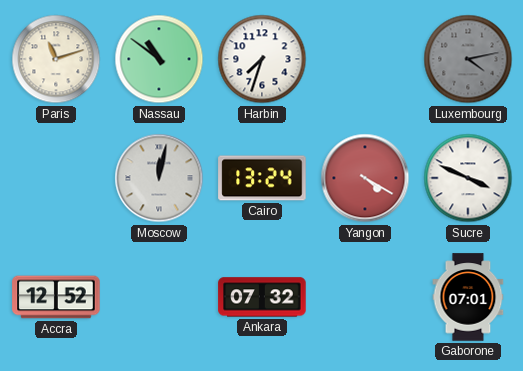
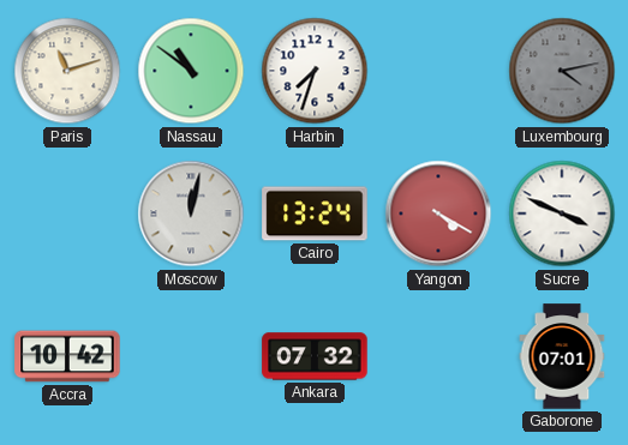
Accra: 12:52 -> 10:42
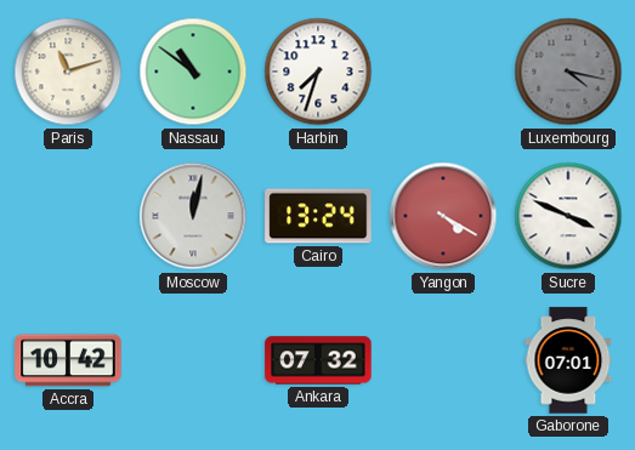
Luxembourg: 4:13 -> 4:17
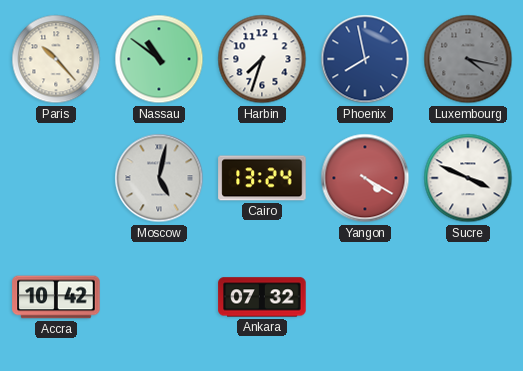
Paris: 11:12 -> 10:23
Phoenix: none -> 7:58
Moscow: 12:02 -> 5:02
Gaborone: 07:01 -> none
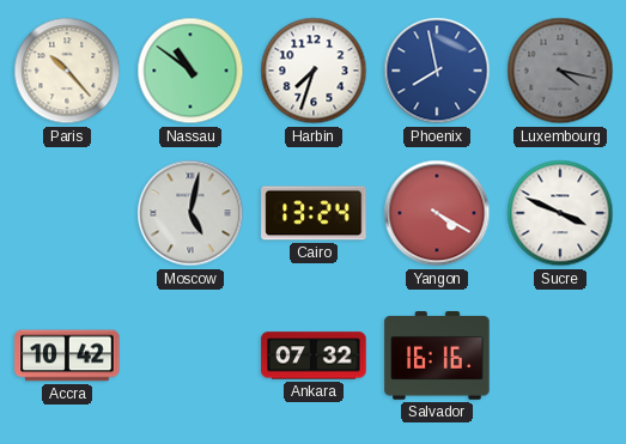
Salvador: none -> 16:16
